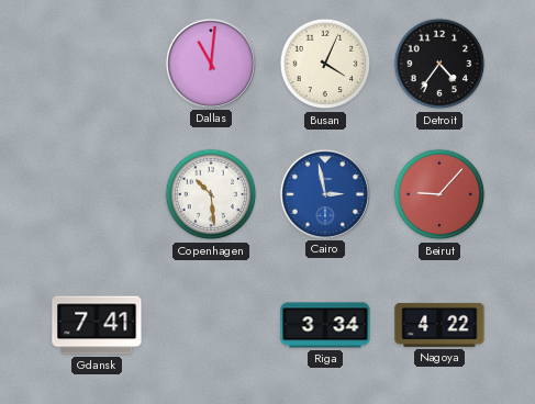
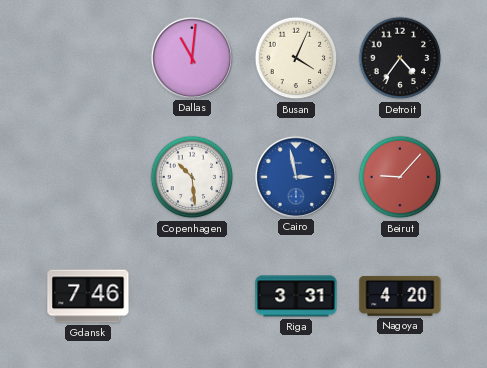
Gdansk: 7:41 -> 7:46
Riga: 3:34 -> 3:31
Nagoya: 4:22 -> 4:20
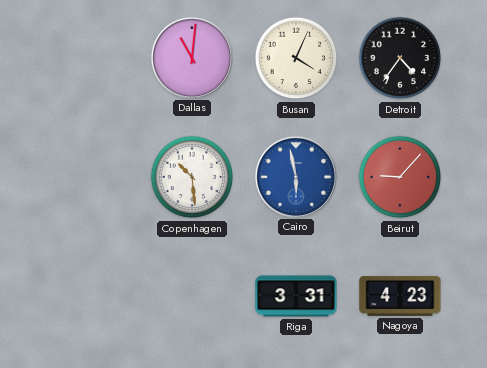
Cairo: 2:58 -> 5:58
Gdansk: 7:46 -> none
Nagoya: 4:20 -> 4:23
